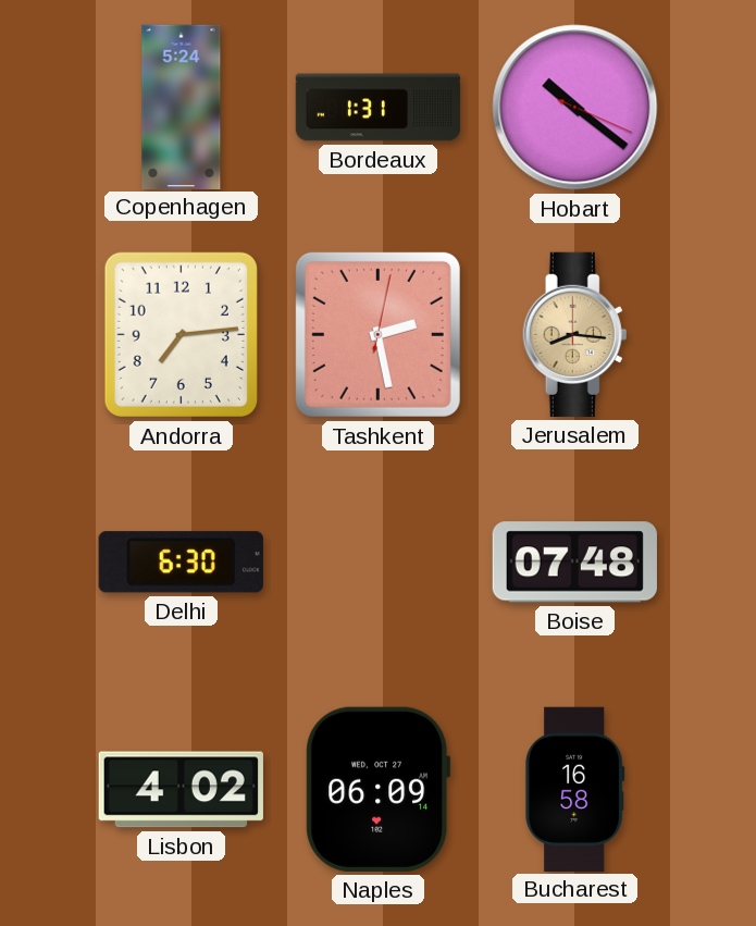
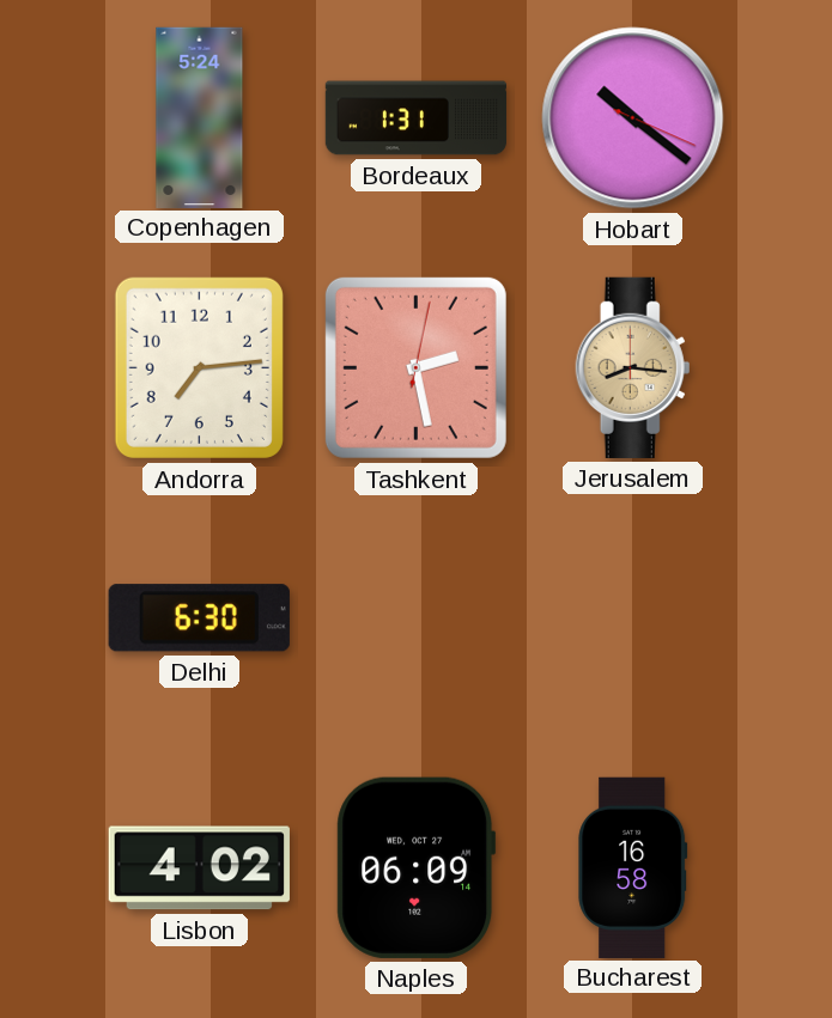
Boise: 07:48 -> none
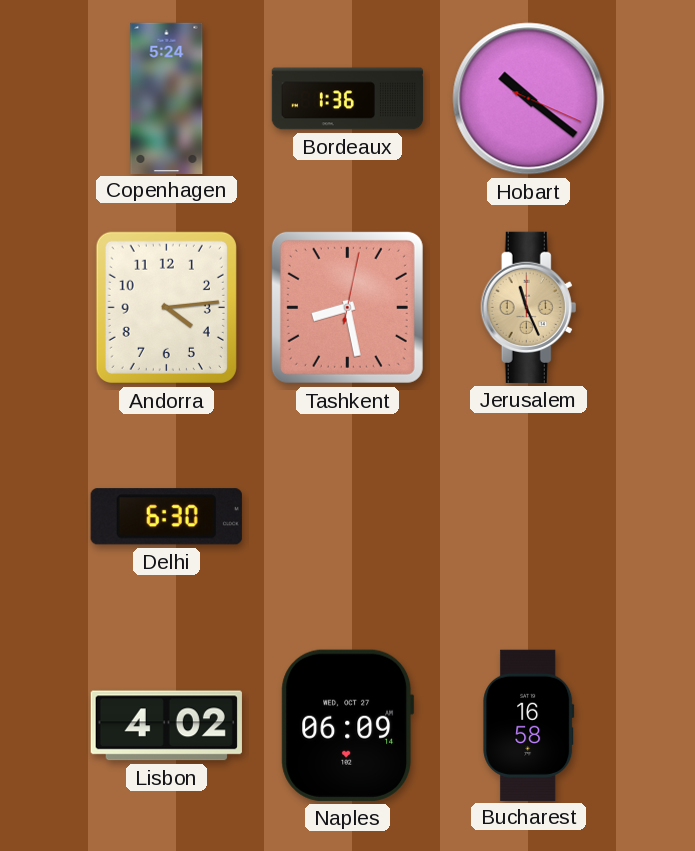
Bordeaux: 1:31 -> 1:36
Andorra: 7:14 -> 4:14
Tashkent: 2:28 -> 8:28
Jerusalem: 8:16 -> 11:26
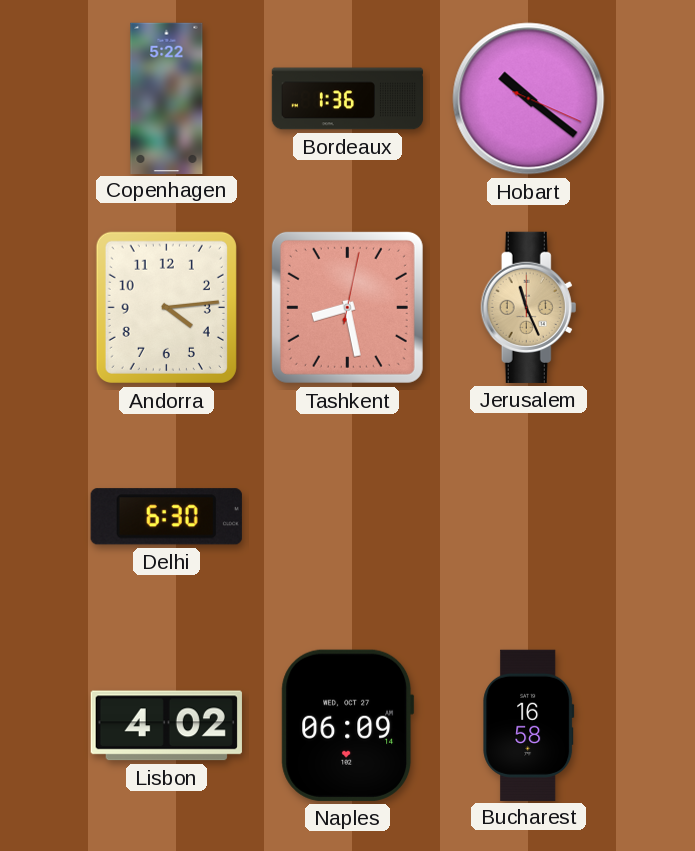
Copenhagen: 5:24 -> 5:22
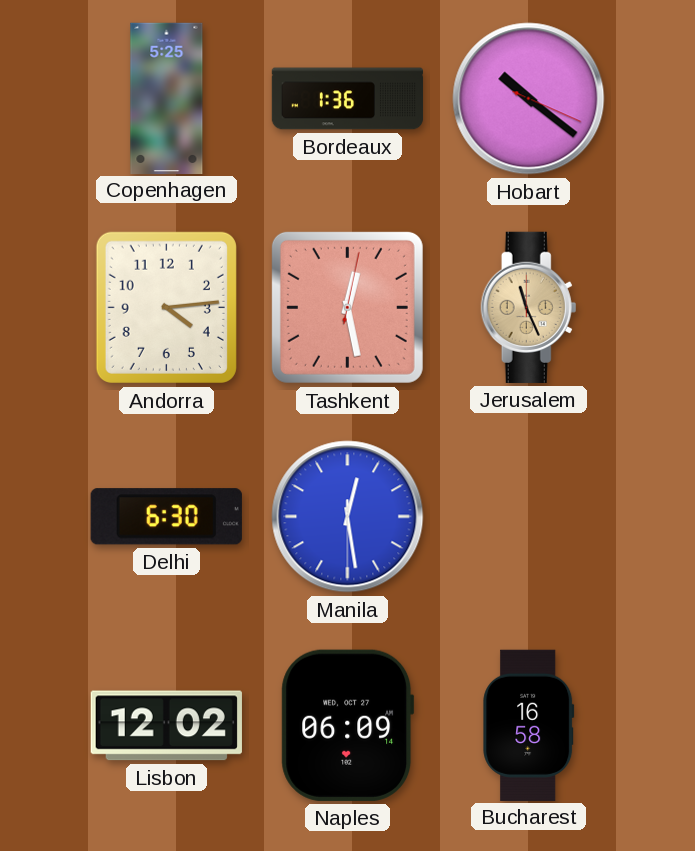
Copenhagen: 5:22 -> 5:25
Tashkent: 8:28 -> 12:28
Manila: none -> 12:28
Lisbon: 4:02 -> 12:02
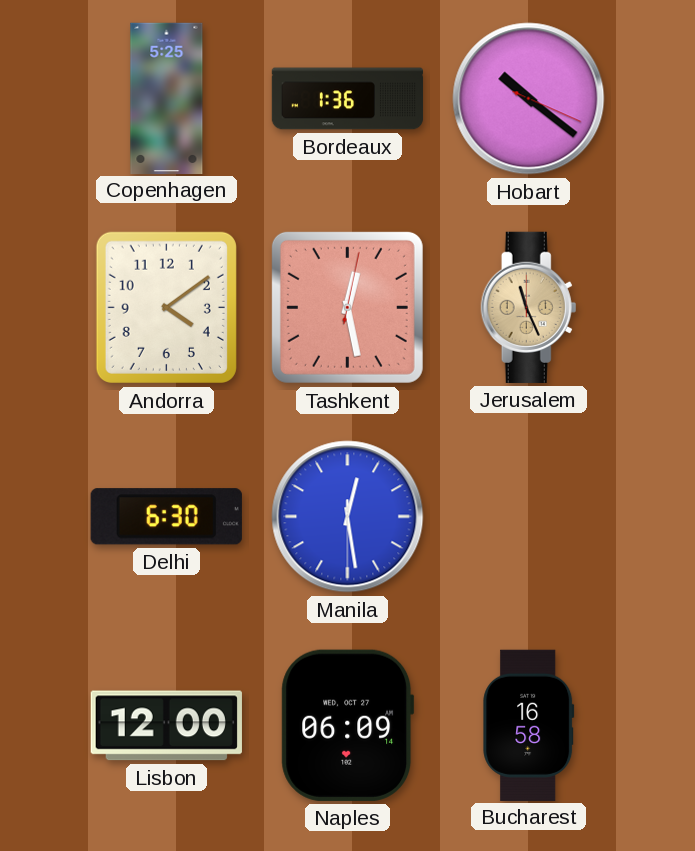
Andorra: 4:14 -> 4:09
Lisbon: 12:02 -> 12:00
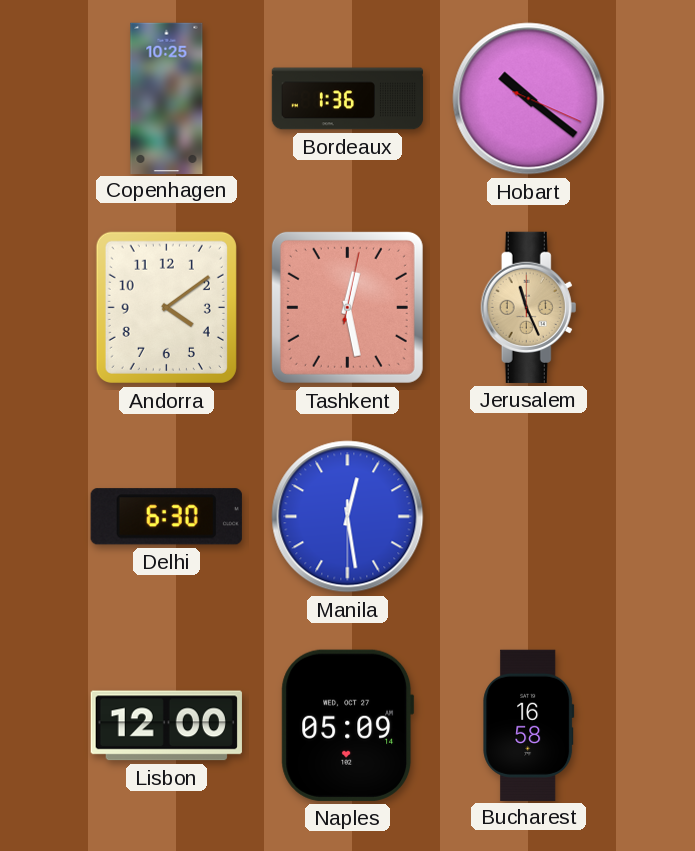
Copenhagen: 5:25 -> 10:25
Naples: 06:09 -> 05:09
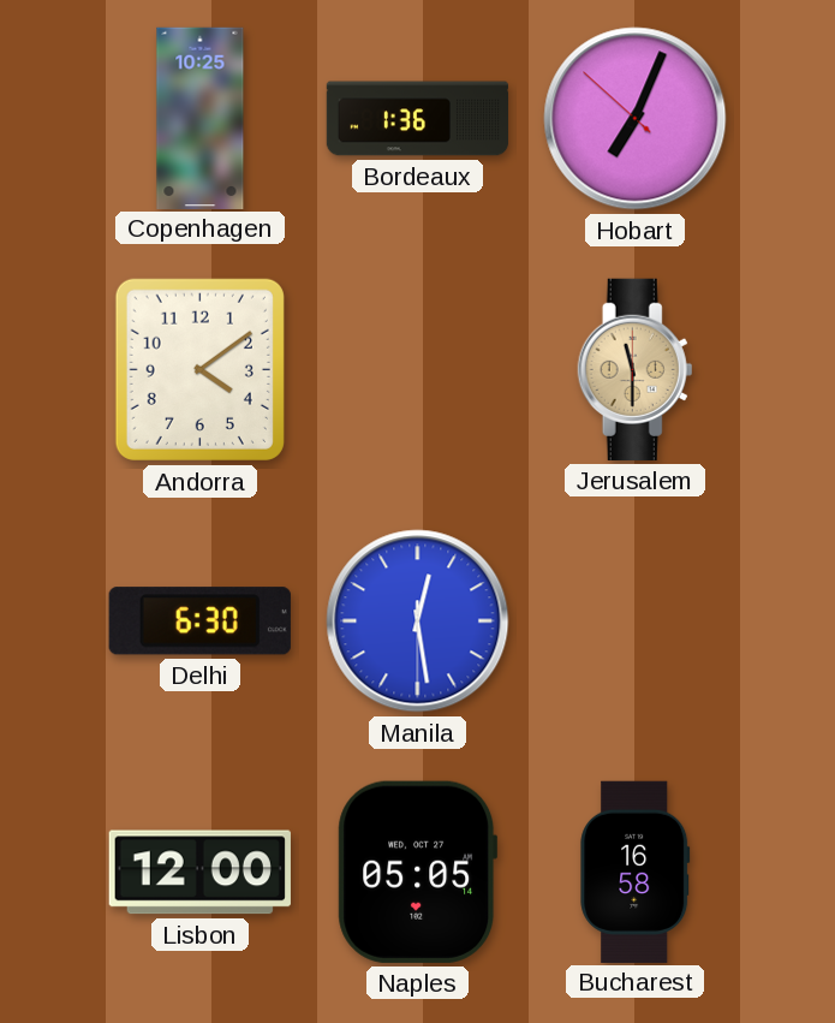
Hobart: 10:21 -> 7:03
Tashkent: 12:28 -> none
Jerusalem: 11:26 -> 11:30
Naples: 05:09 -> 05:05
